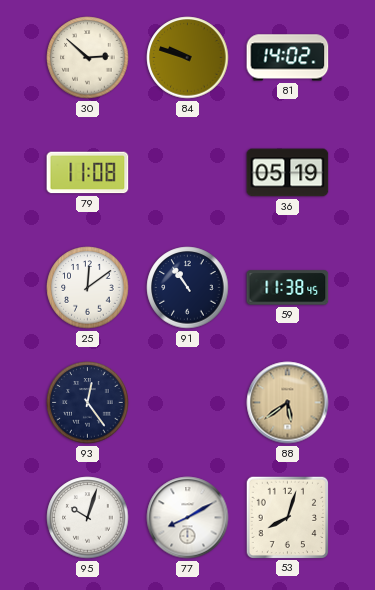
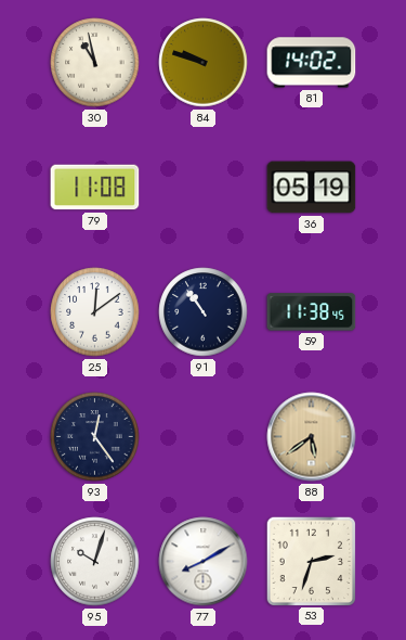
30: 2:52 -> 10:58
53: 8:03 -> 2:33
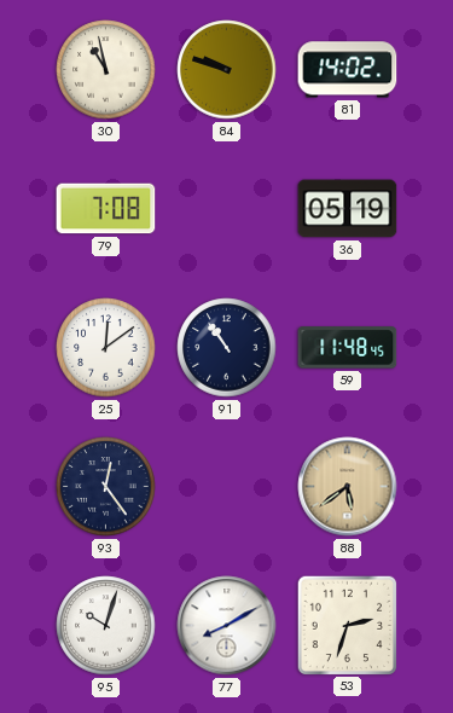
79: 11:08 -> 7:08
59: 11:38 -> 11:48
